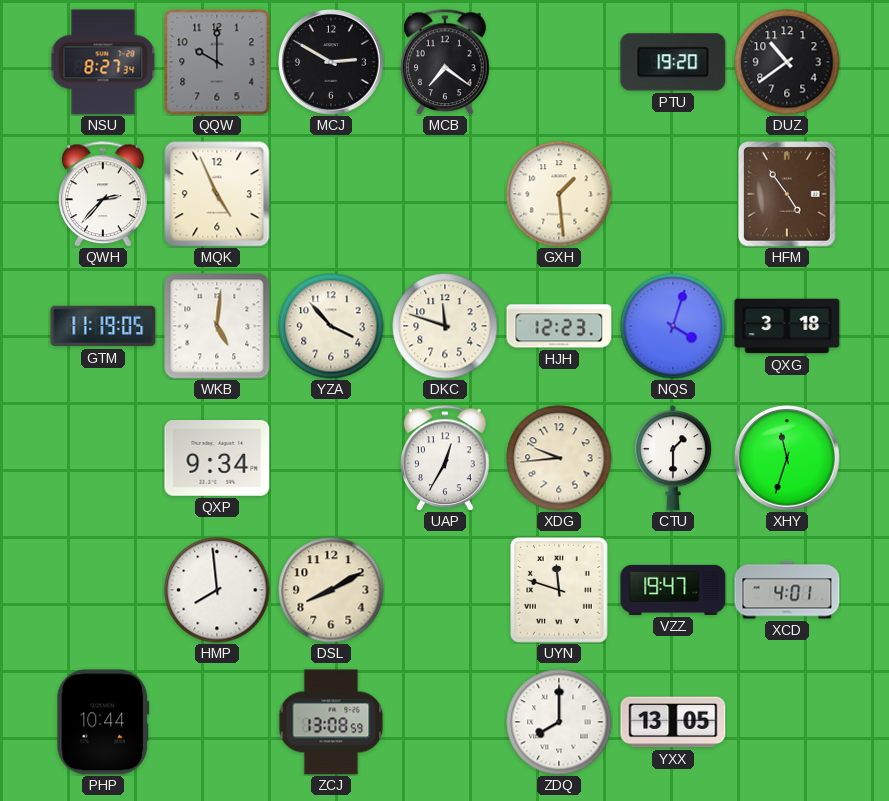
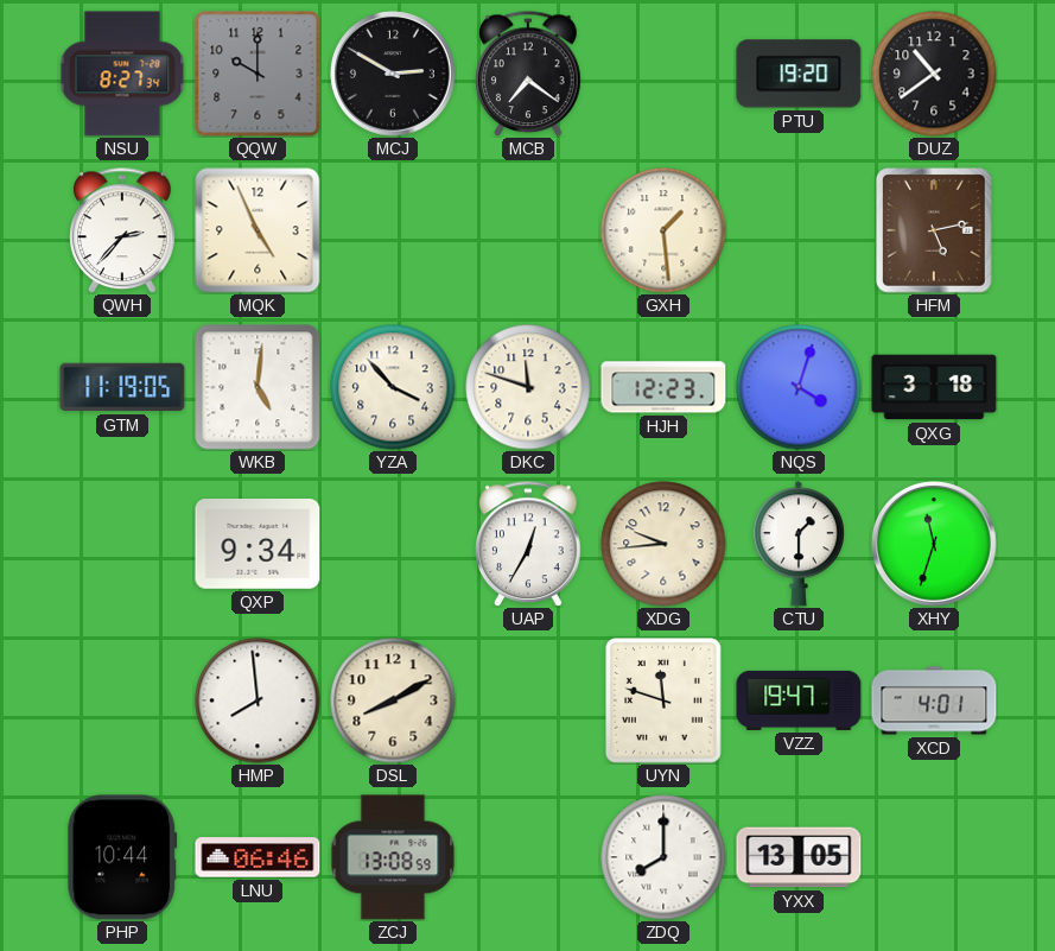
HFM: 4:54 -> 5:13
LNU: none -> 06:46
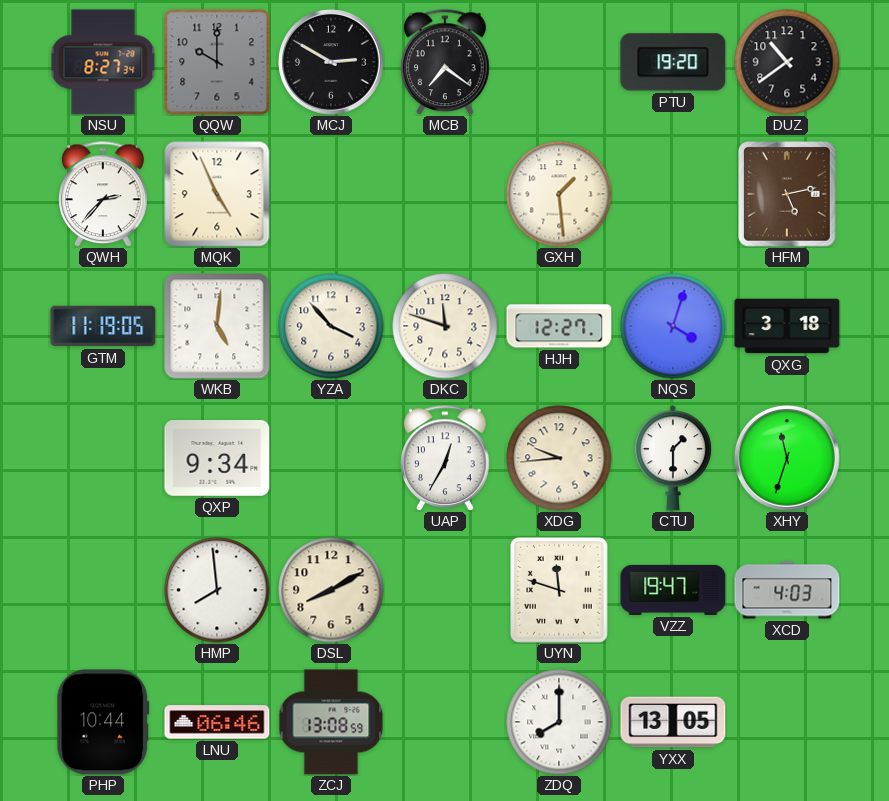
HJH: 12:23 -> 12:27
XCD: 4:01 -> 4:03
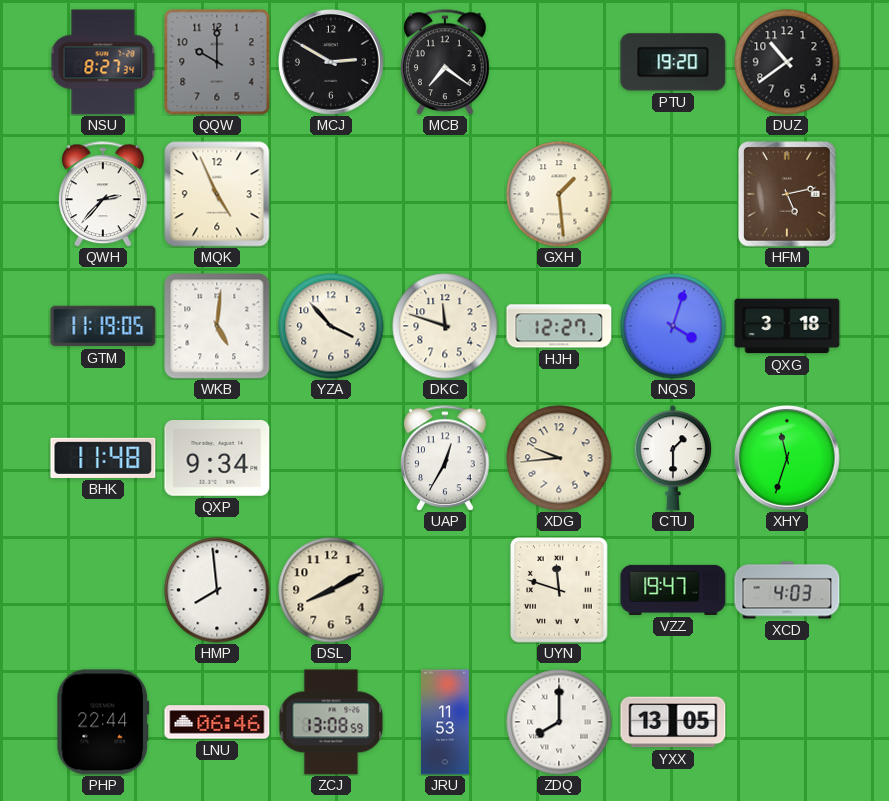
BHK: none -> 11:48
PHP: 10:44 -> 22:44
JRU: none -> 11:53
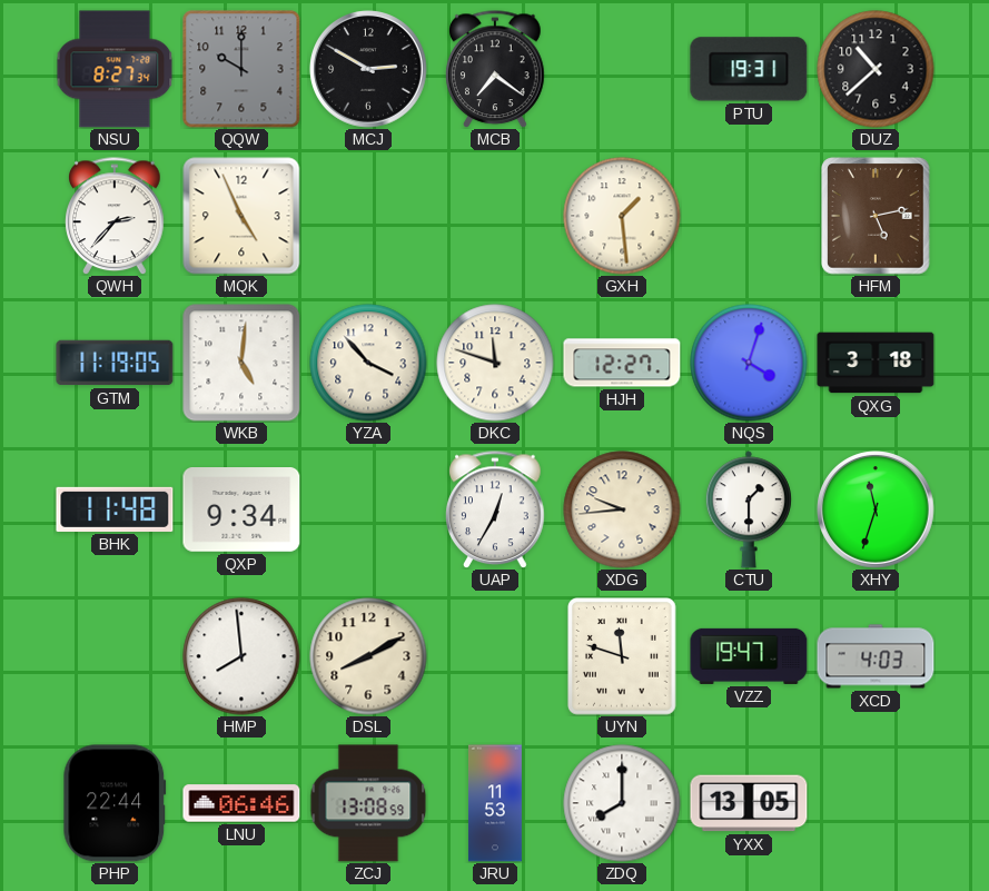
PTU: 19:20 -> 19:31
DUZ: 10:39 -> 10:38
